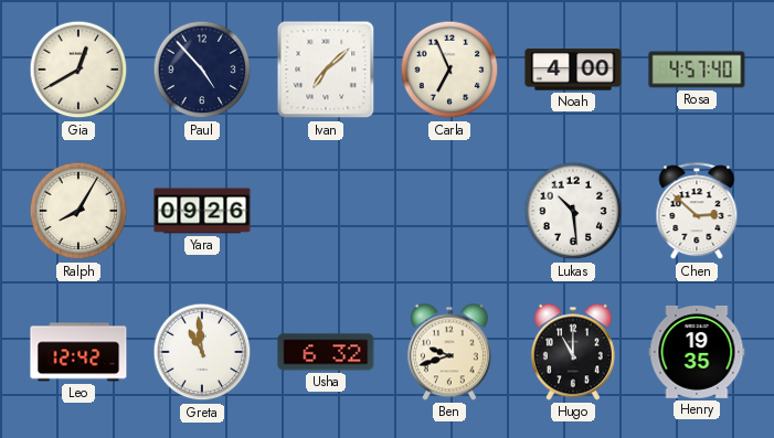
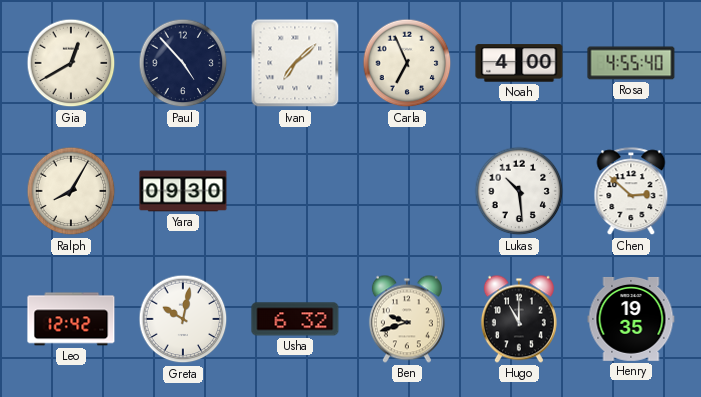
Rosa: 4:57 -> 4:55
Yara: 09:26 -> 09:30
Greta: 10:59 -> 10:02
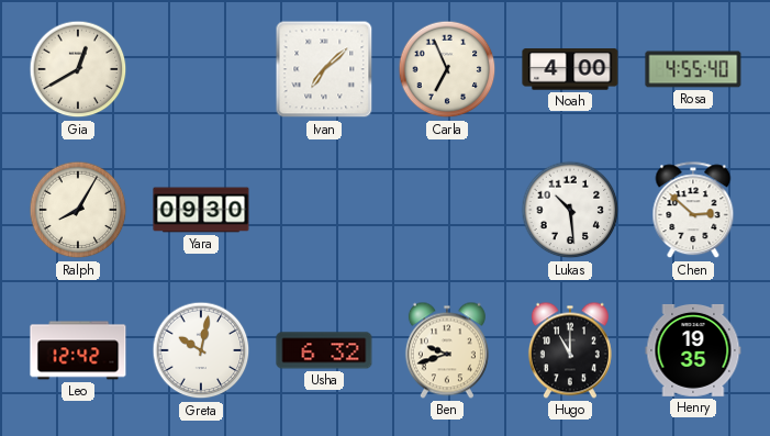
Paul: 4:53 -> none
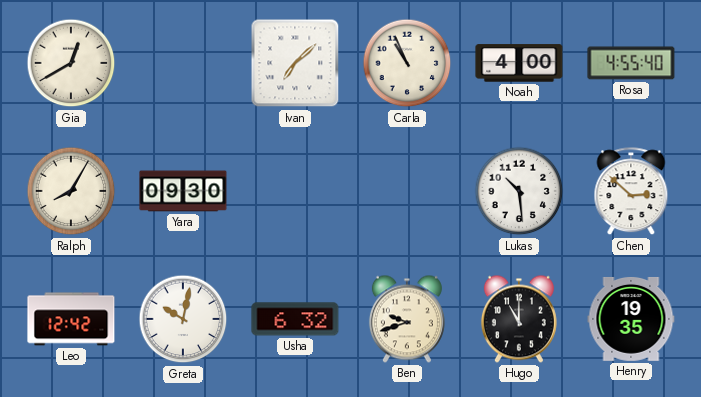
Carla: 6:56 -> 10:56
